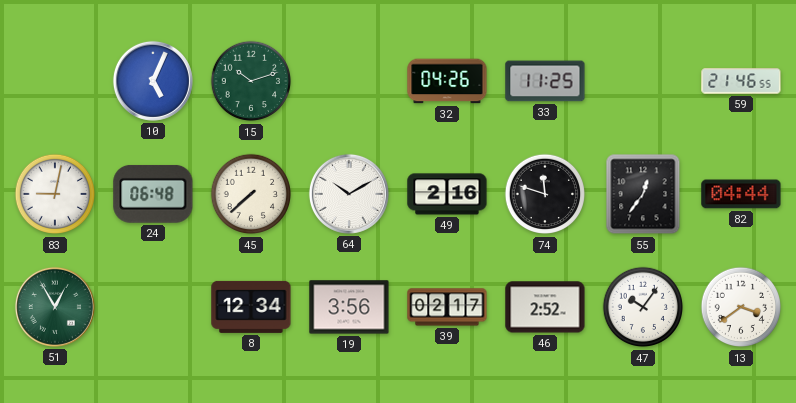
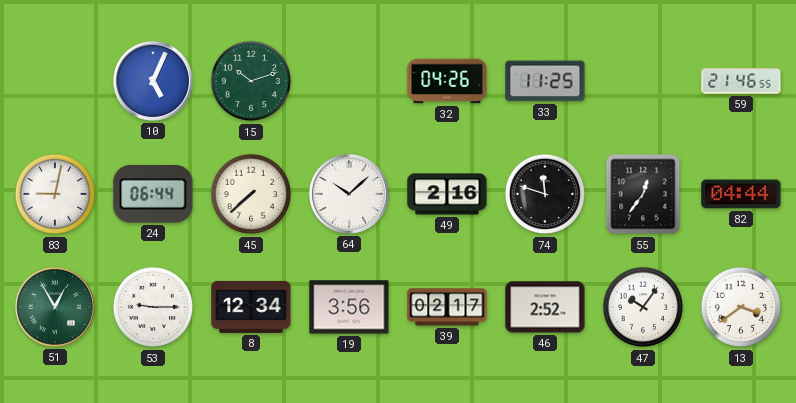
24: 06:48 -> 06:44
64: 10:10 -> 10:08
53: none -> 9:15
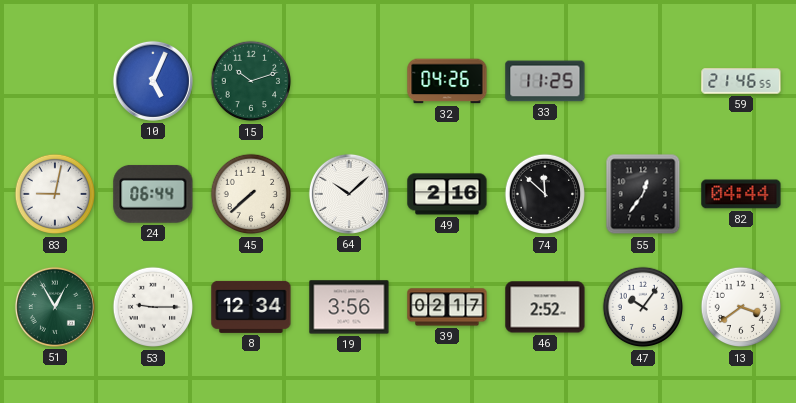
74: 11:48 -> 11:52
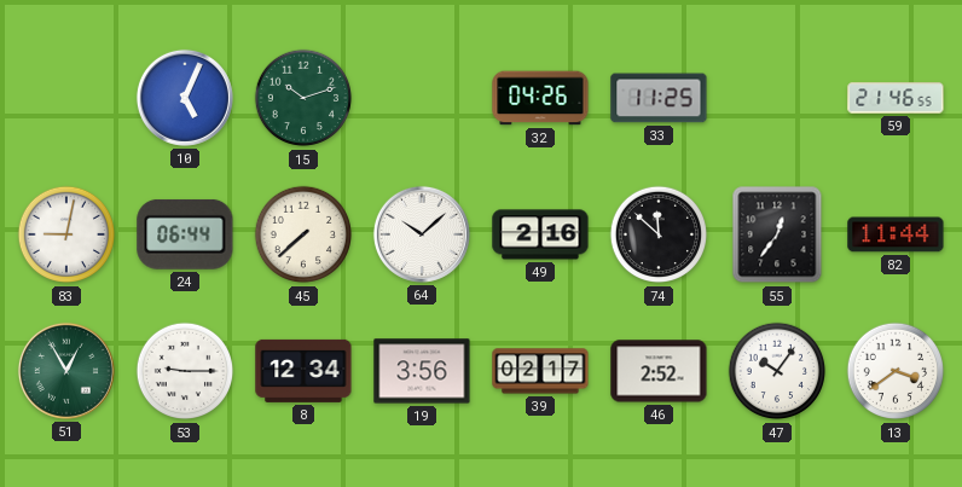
82: 04:44 -> 11:44
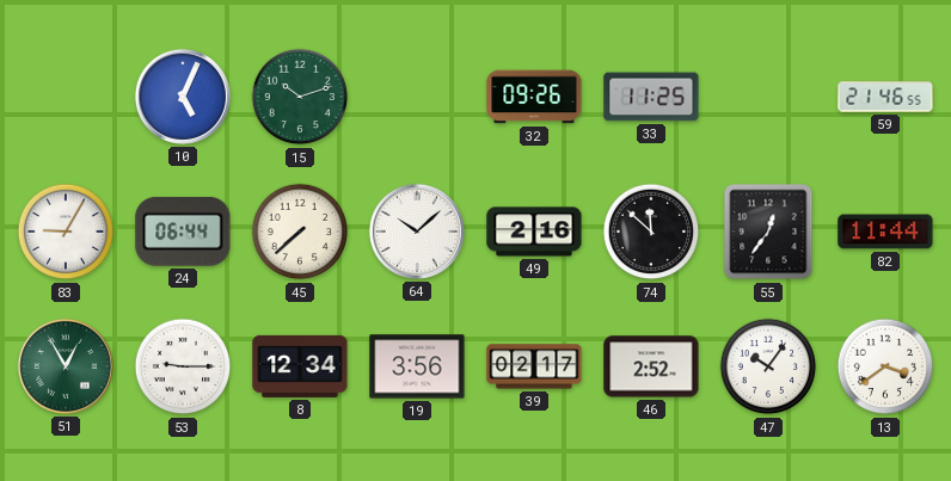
32: 04:26 -> 09:26
83: 9:02 -> 9:05
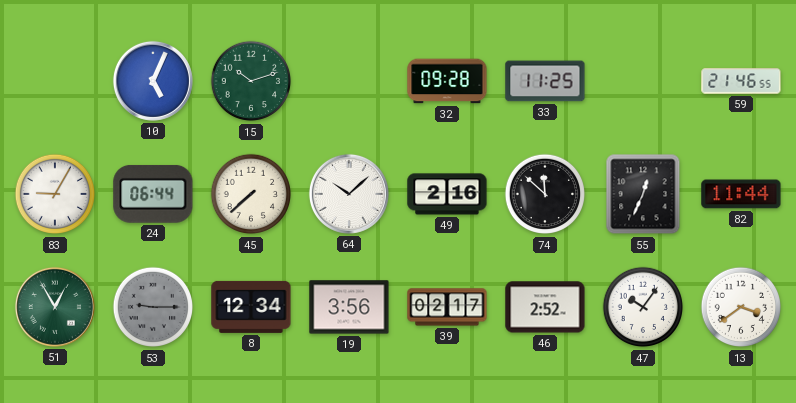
32: 09:26 -> 09:28
55: 12:36 -> 12:34
53 dial: white -> grey
